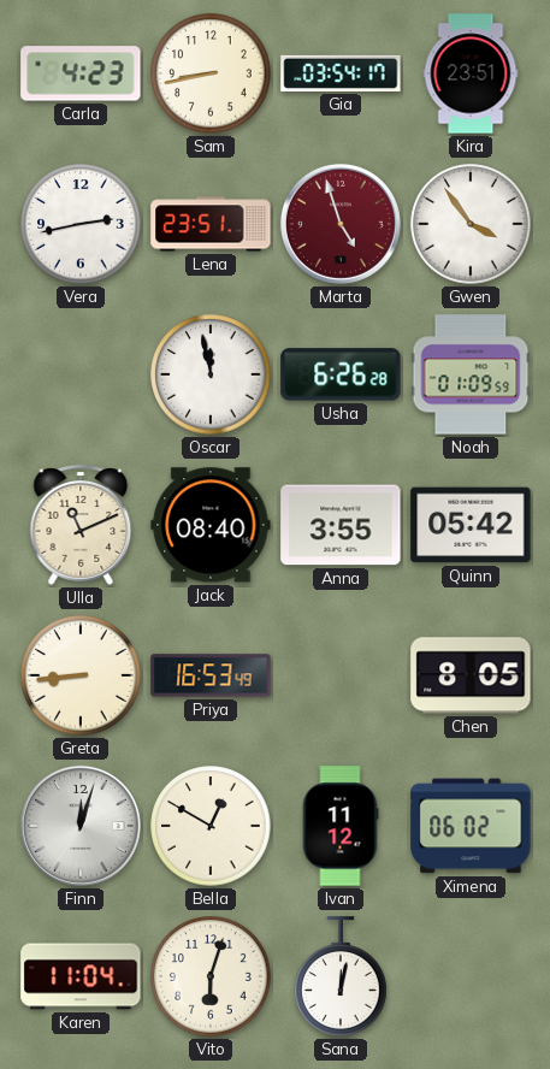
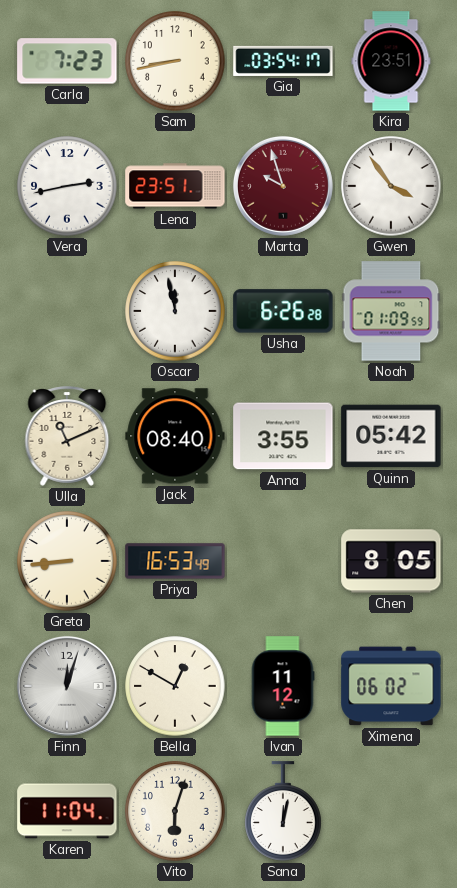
Carla: 4:23 -> 7:23
Marta: 4:57 -> 9:57
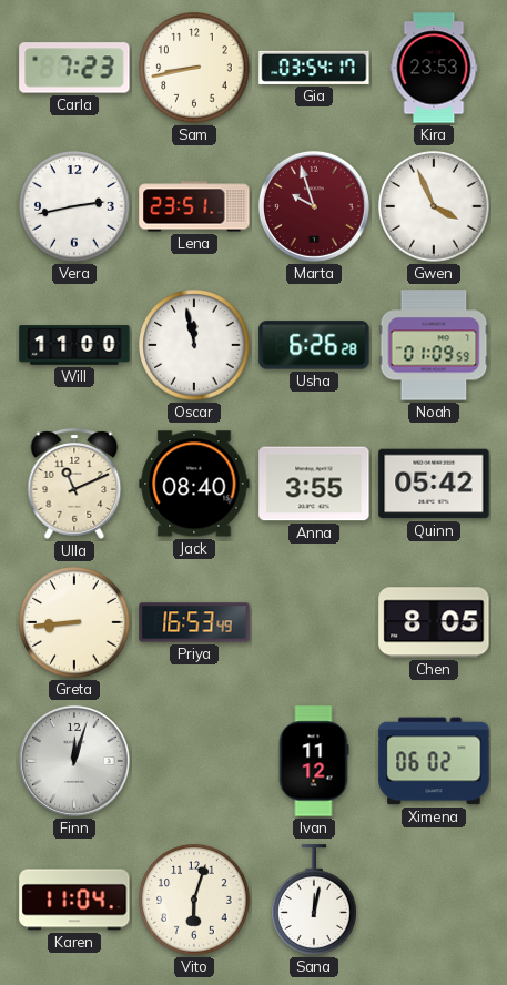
Kira: 23:51 -> 23:53
Gwen: 3:54 -> 3:56
Will: none -> 11:00
Bella: 12:50 -> none
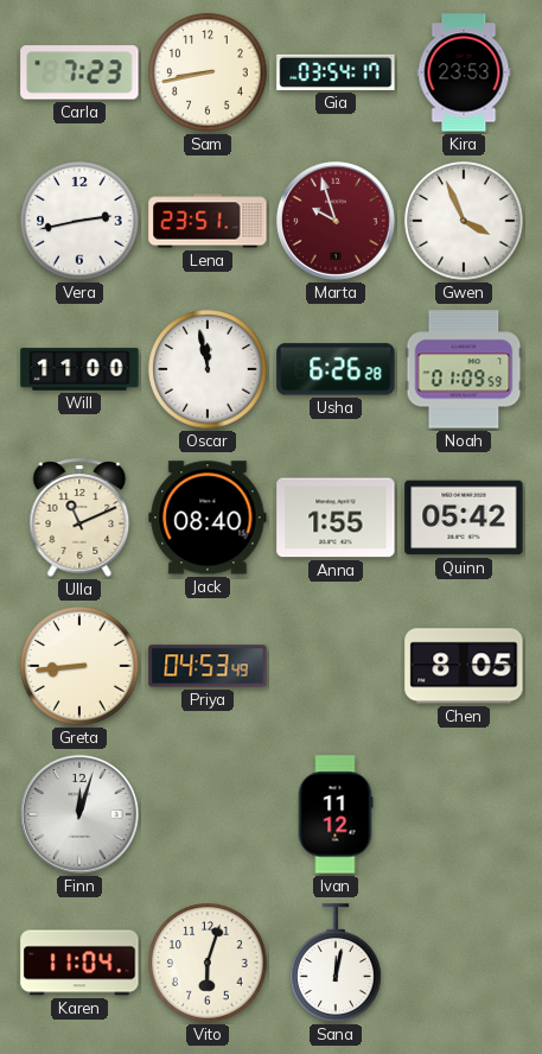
Anna: 3:55 -> 1:55
Priya: 16:53 -> 04:53
Ximena: 06:02 -> none
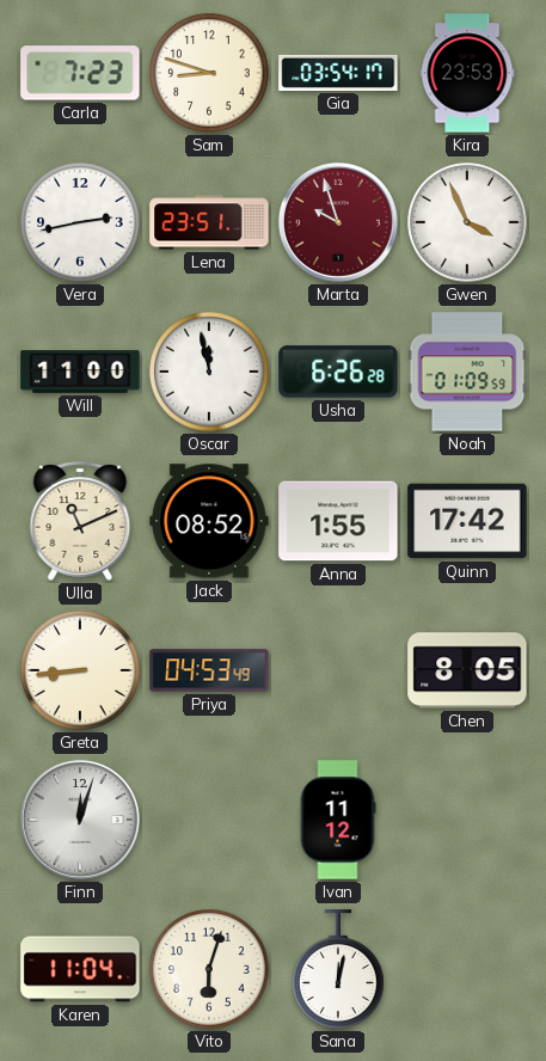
Sam: 8:43 -> 8:48
Jack: 08:40 -> 08:52
Quinn: 05:42 -> 17:42
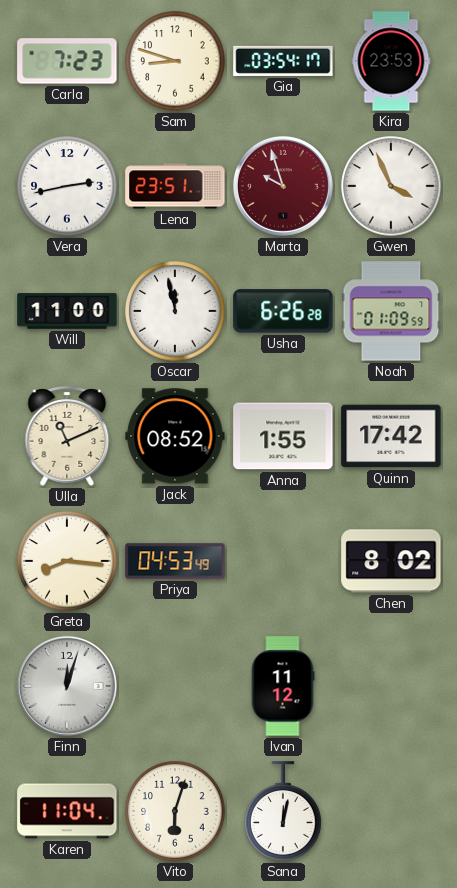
Greta: 8:44 -> 8:16
Chen: 8:05 -> 8:02
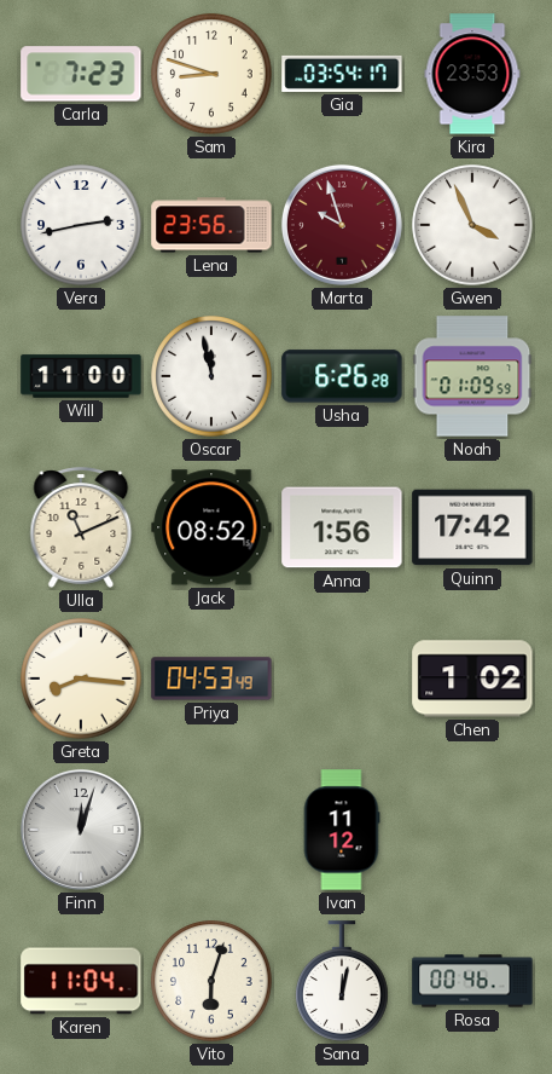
Lena: 23:51 -> 23:56
Anna: 1:55 -> 1:56
Chen: 8:02 -> 1:02
Rosa: none -> 00:46
